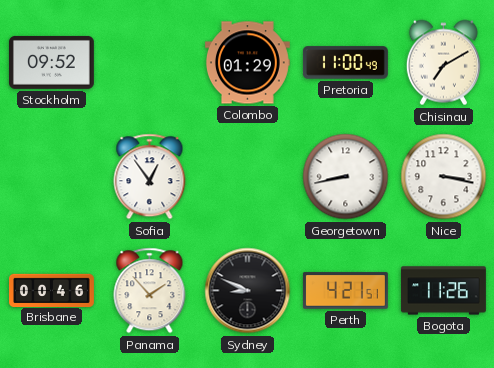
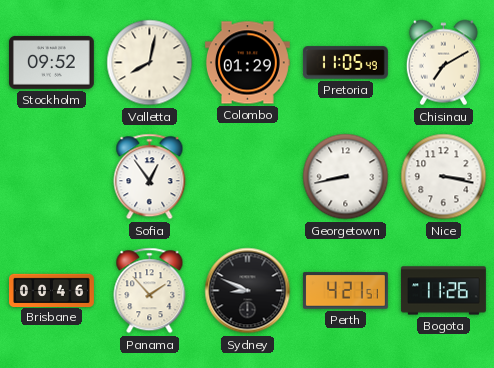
Valletta: none -> 8:02
Pretoria: 11:00 -> 11:05
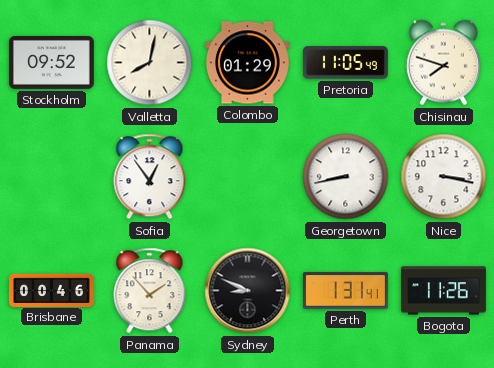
Chisinau: 7:10 -> 7:48
Perth: 4:21 -> 1:31
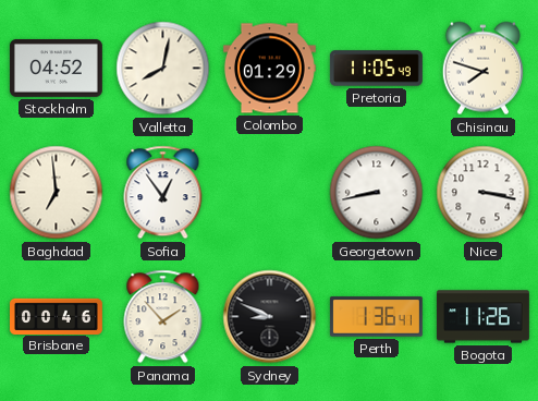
Stockholm: 09:52 -> 04:52
Baghdad: none -> 6:59
Perth: 1:31 -> 1:36
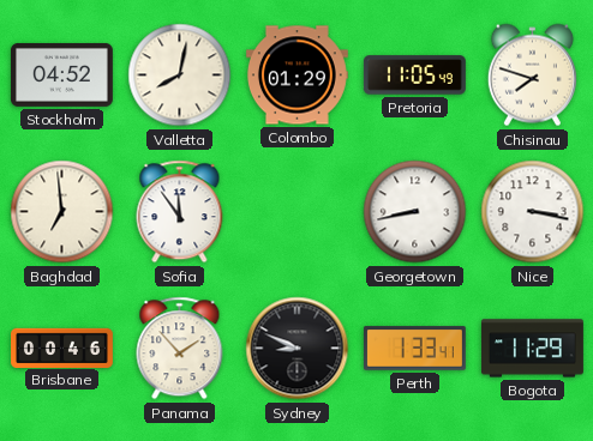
Sofia: 12:54 -> 11:54
Perth: 1:36 -> 1:33
Bogota: 11:26 -> 11:29
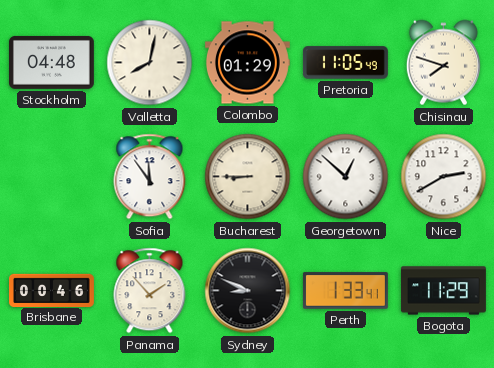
Stockholm: 04:52 -> 04:48
Baghdad: 6:59 -> none
Bucharest: none -> 8:45
Georgetown: 8:43 -> 12:52
Nice: 3:17 -> 2:40
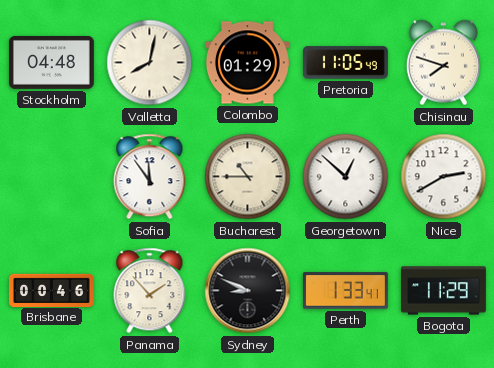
Bucharest: 8:45 -> 10:45
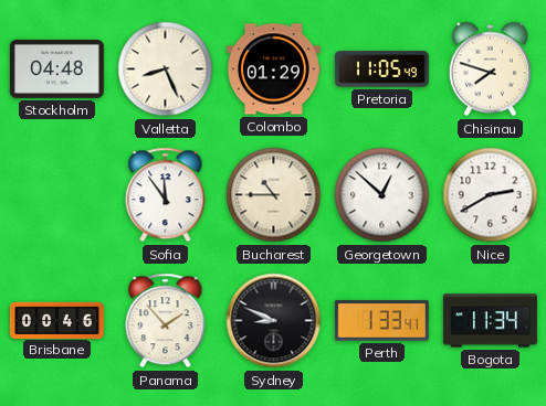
Valletta: 8:02 -> 8:26
Bogota: 11:29 -> 11:34
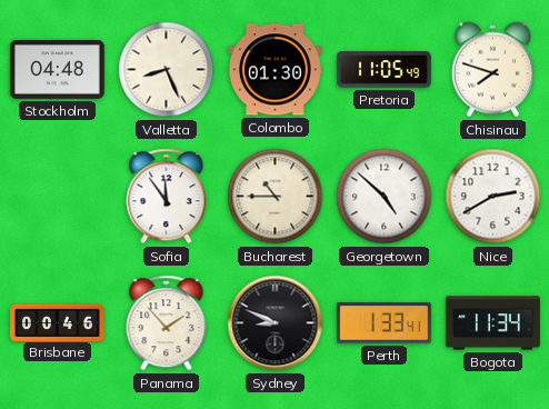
Colombo: 01:29 -> 01:30
Georgetown: 12:52 -> 4:52
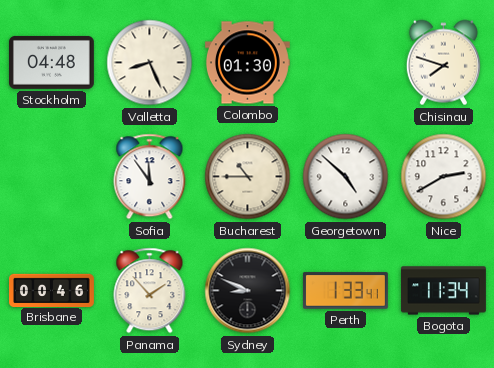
Pretoria: 11:05 -> none
